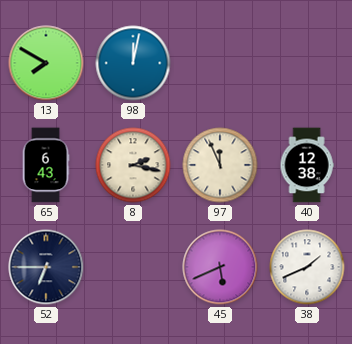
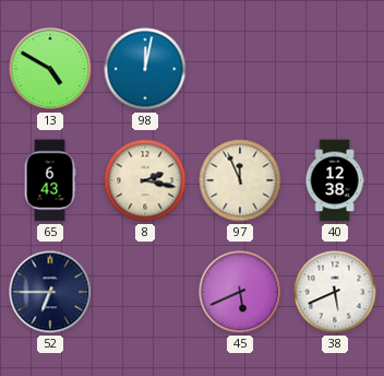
13: 7:50 -> 4:50
38: 1:41 -> 5:41
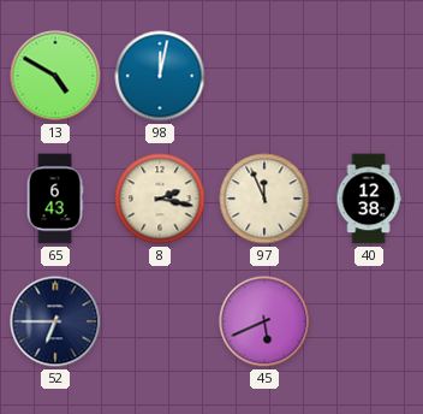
38: 5:41 -> none
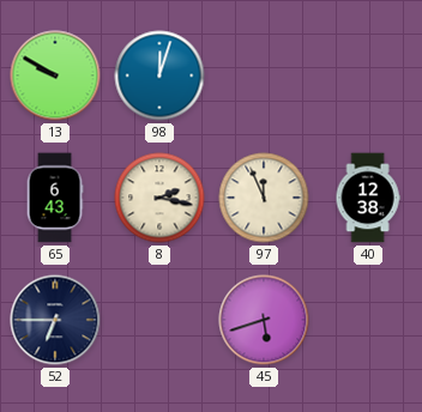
13: 4:50 -> 9:50
98: 12:02 -> 12:03
45: 5:41 -> 5:42
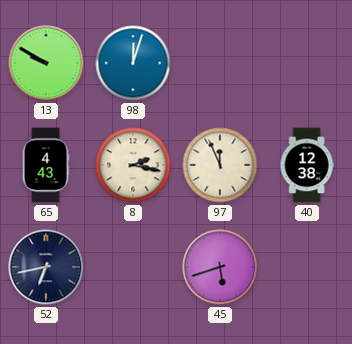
65: 6:43 -> 4:43
52: 6:45 -> 6:43
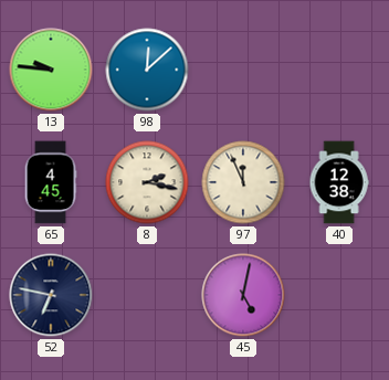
13: 9:50 -> 9:46
98: 12:03 -> 12:08
65: 4:43 -> 4:45
52: 6:43 -> 6:47
45: 5:42 -> 5:02
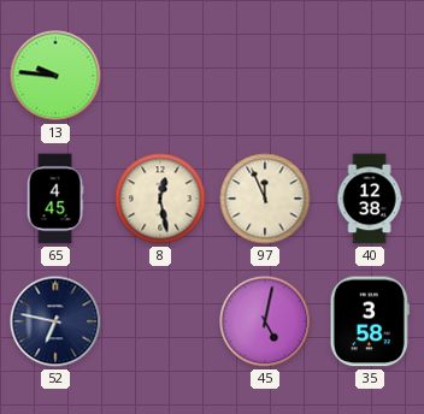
98: 12:08 -> none
8: 2:17 -> 12:28
35: none -> 3:58
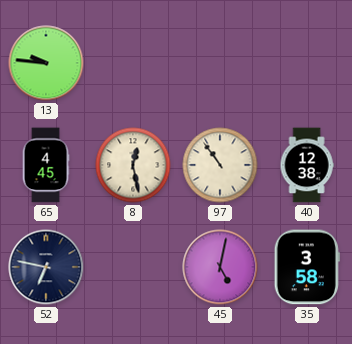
97: 11:56 -> 10:54
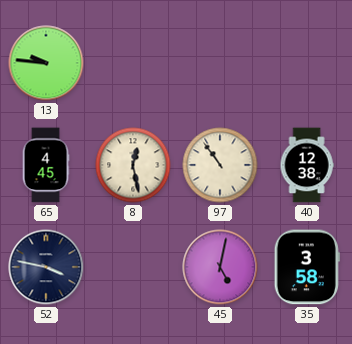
52: 6:47 -> 3:47
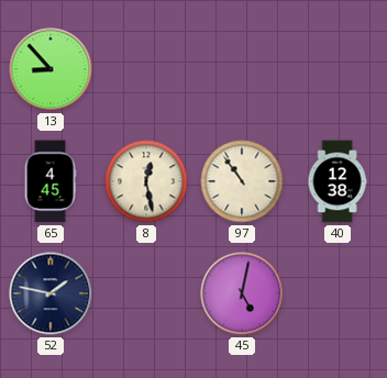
13: 9:46 -> 8:53
52: 3:47 -> 1:47
35: 3:58 -> none
